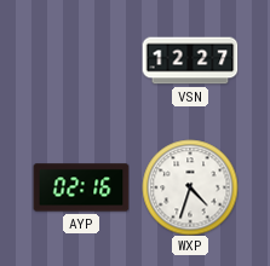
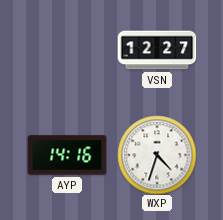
AYP: 02:16 -> 14:16
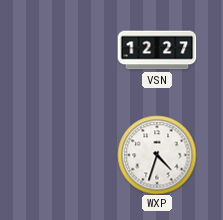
AYP: 14:16 -> none
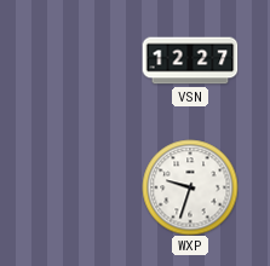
WXP: 4:33 -> 9:33
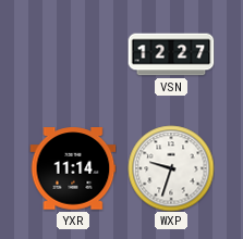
YXR: none -> 11:14
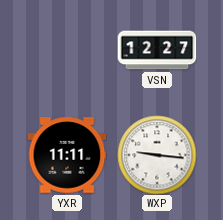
YXR: 11:14 -> 11:11
WXP: 9:33 -> 9:16
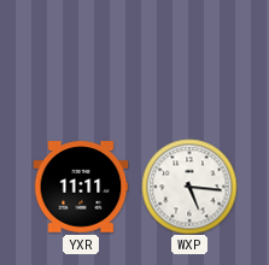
VSN: 12:27 -> none
WXP: 9:16 -> 5:16
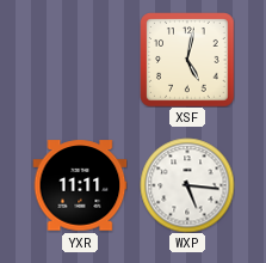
XSF: none -> 5:02
